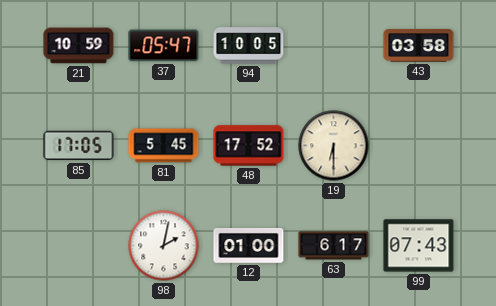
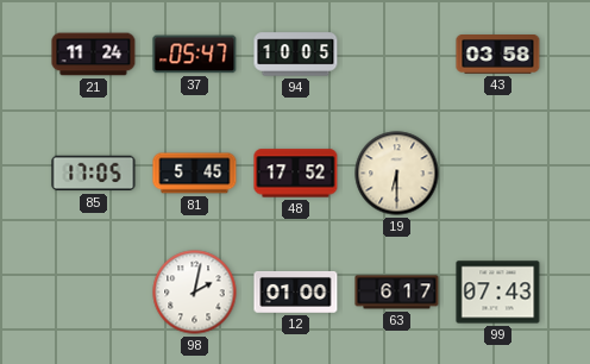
21: 10:59 -> 11:24
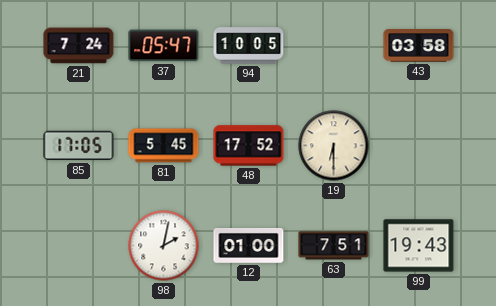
21: 11:24 -> 7:24
63: 6:17 -> 7:51
99: 07:43 -> 19:43
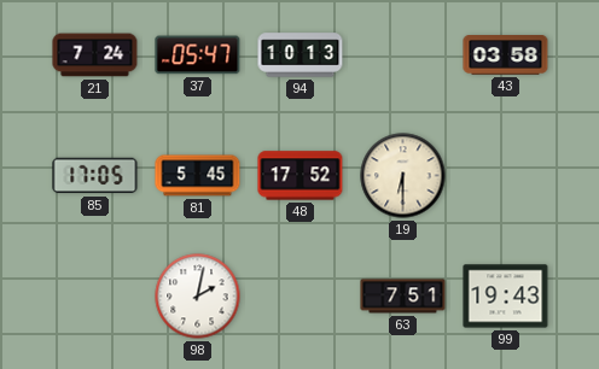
94: 10:05 -> 10:13
12: 01:00 -> none
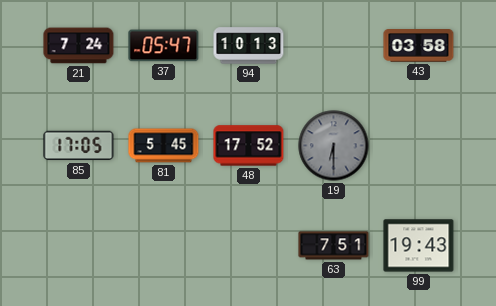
19 dial: cream -> grey
98: 2:02 -> none
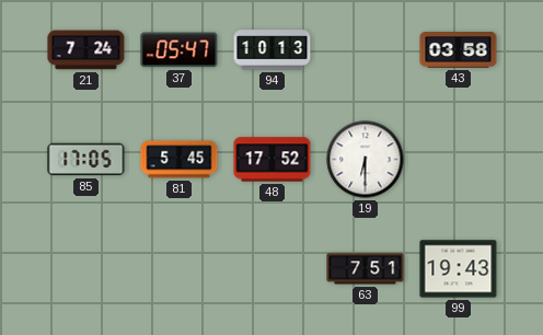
19 dial: grey -> white
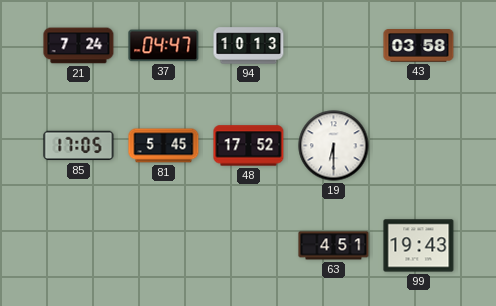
37: 05:47 -> 04:47
63: 7:51 -> 4:51
